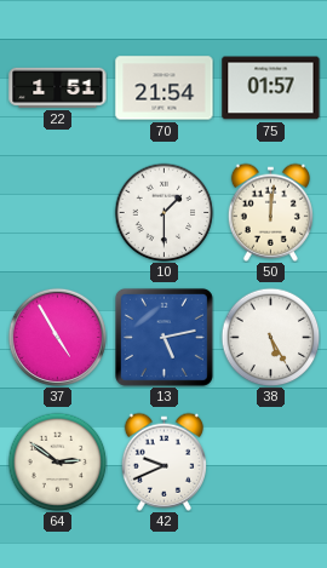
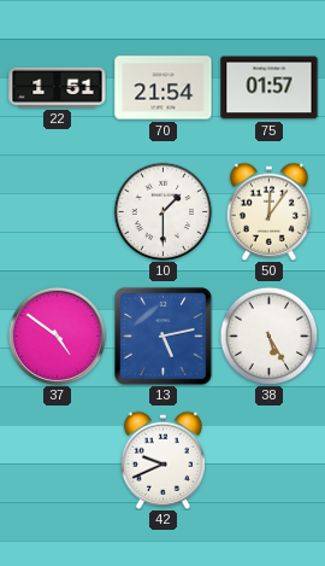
50: 12:01 -> 12:06
37: 4:55 -> 4:51
64: 2:51 -> none
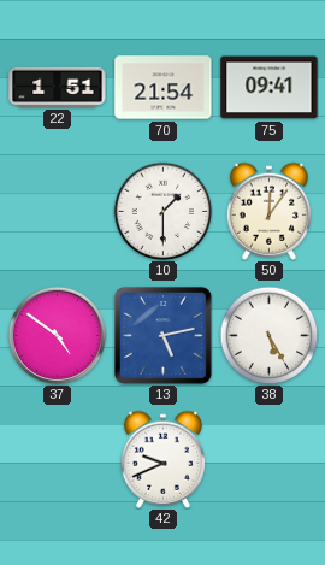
75: 01:57 -> 09:41
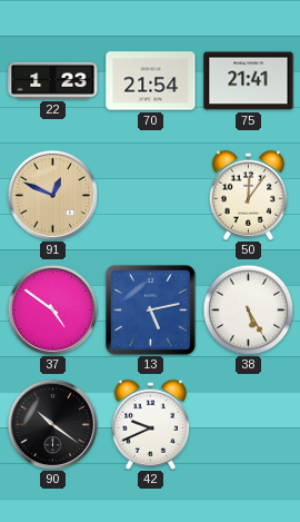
22: 1:51 -> 1:23
75: 09:41 -> 21:41
91: none -> 12:49
10: 1:30 -> none
90: none -> 10:21
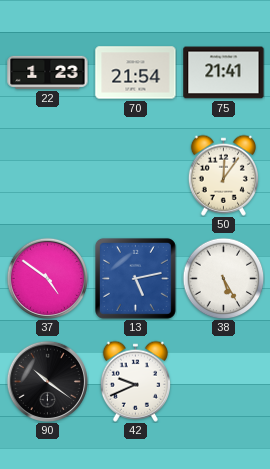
91: 12:49 -> none
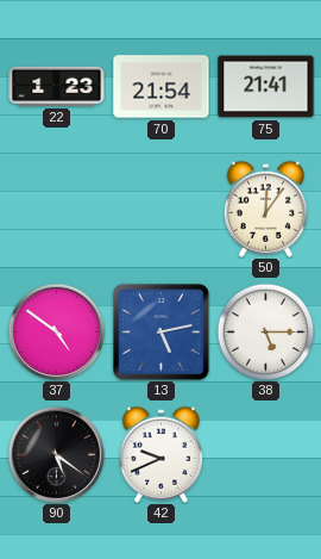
38: 5:25 -> 5:15
90: 10:21 -> 5:21
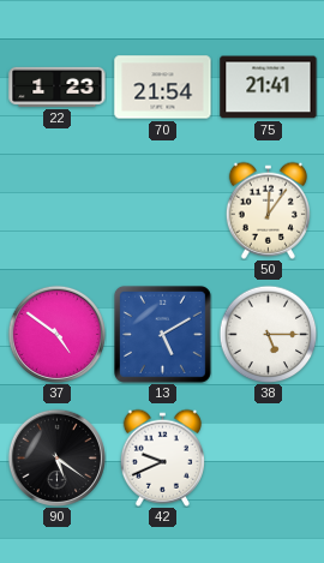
13: 5:13 -> 5:10
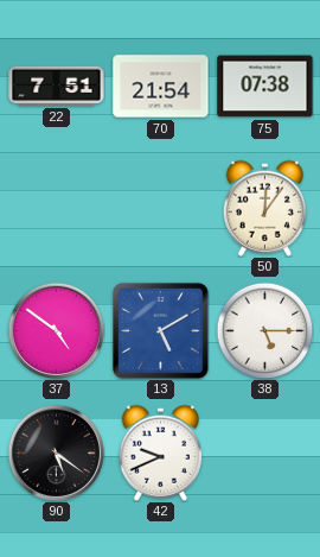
22: 1:23 -> 7:51
75: 21:41 -> 07:38
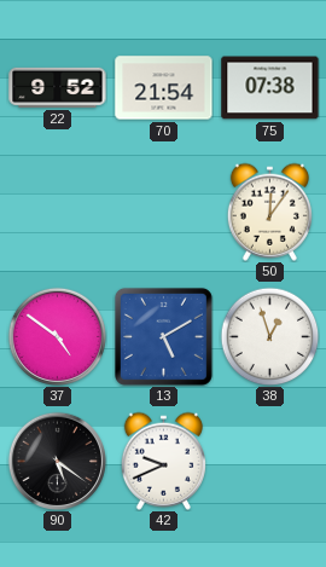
22: 7:51 -> 9:52
38: 5:15 -> 12:57
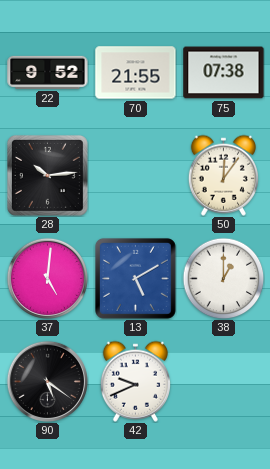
70: 21:54 -> 21:55
28: none -> 10:14
37: 4:51 -> 5:01
38: 12:57 -> 1:00
